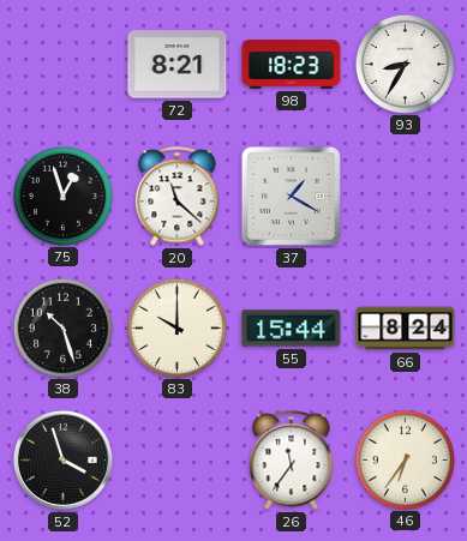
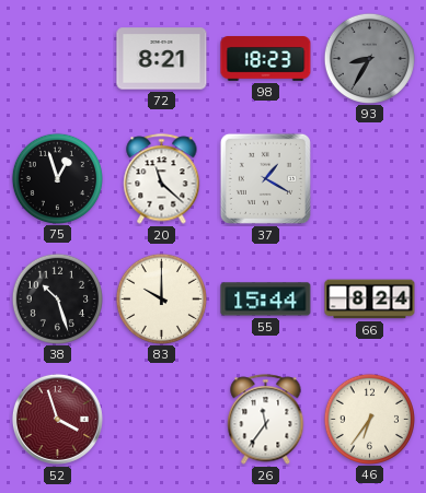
93 dial: white -> grey
52 dial: black -> burgundy
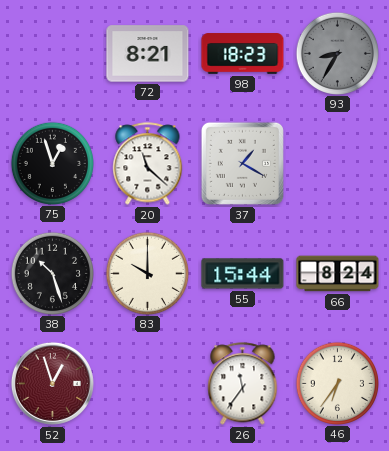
52: 3:57 -> 12:57
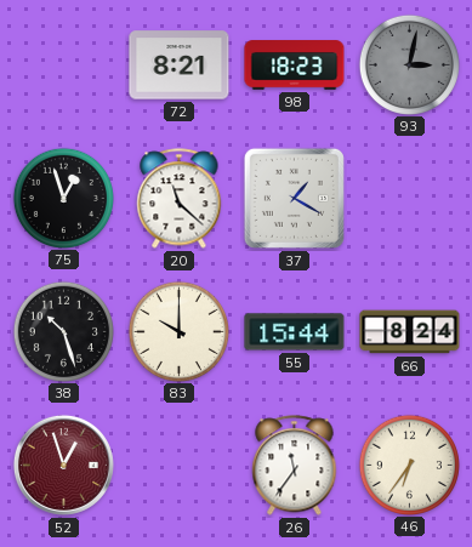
93: 8:35 -> 3:02
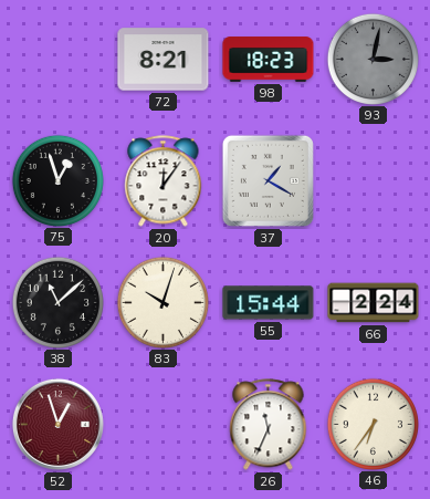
20: 11:22 -> 12:06
38: 10:27 -> 11:08
83: 10:00 -> 10:03
66: 8:24 -> 2:24
26: 11:36 -> 11:34
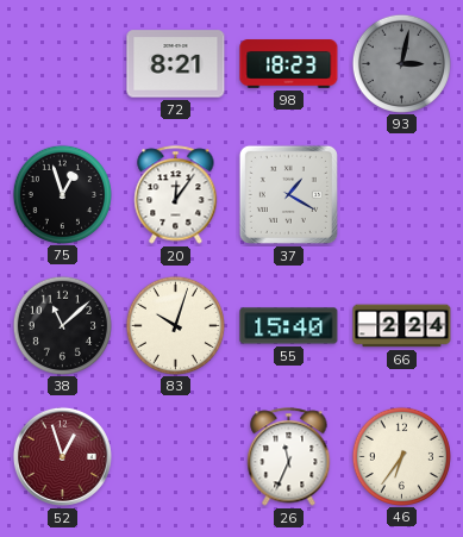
55: 15:44 -> 15:40
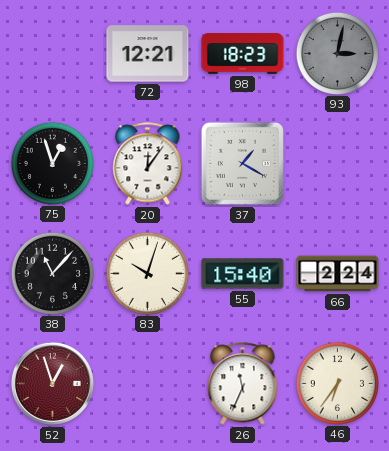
72: 8:21 -> 12:21
38: 11:08 -> 11:07
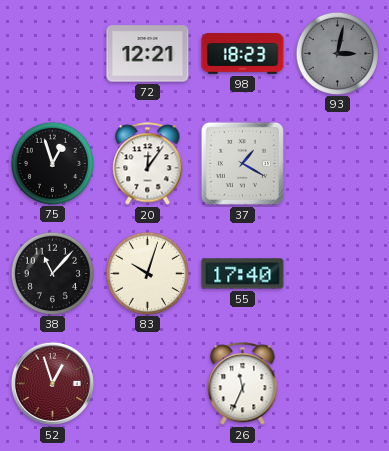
55: 15:40 -> 17:40
66: 2:24 -> none
46: 6:36 -> none
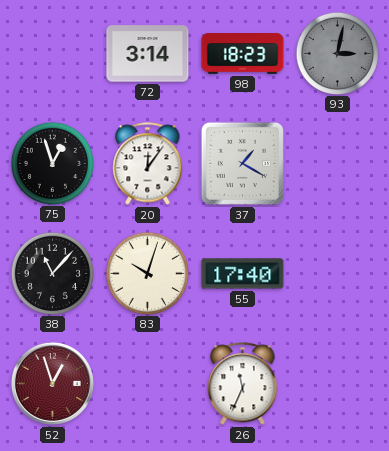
72: 12:21 -> 3:14
